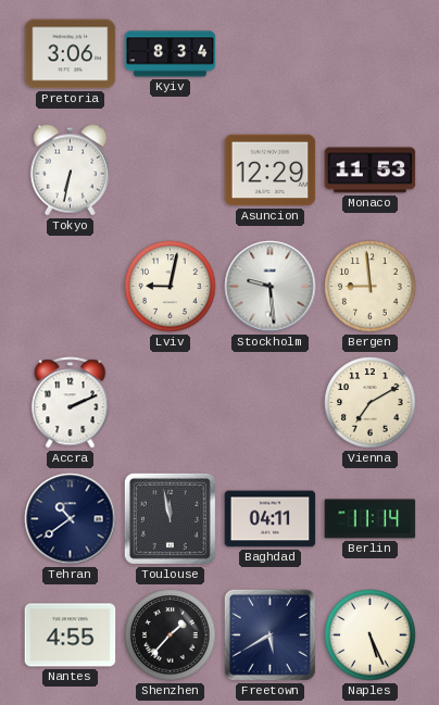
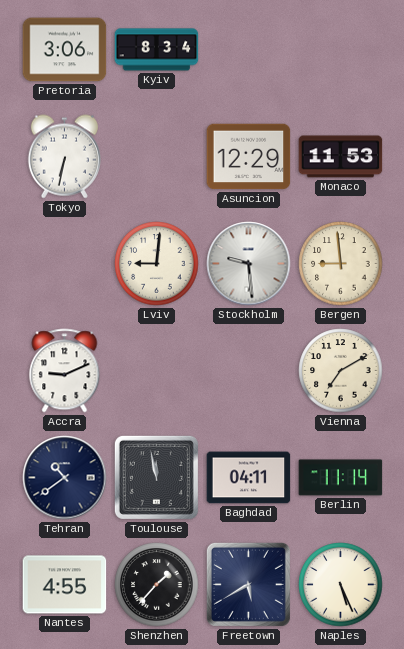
Lviv: 9:02 -> 9:01
Accra: 2:11 -> 9:11
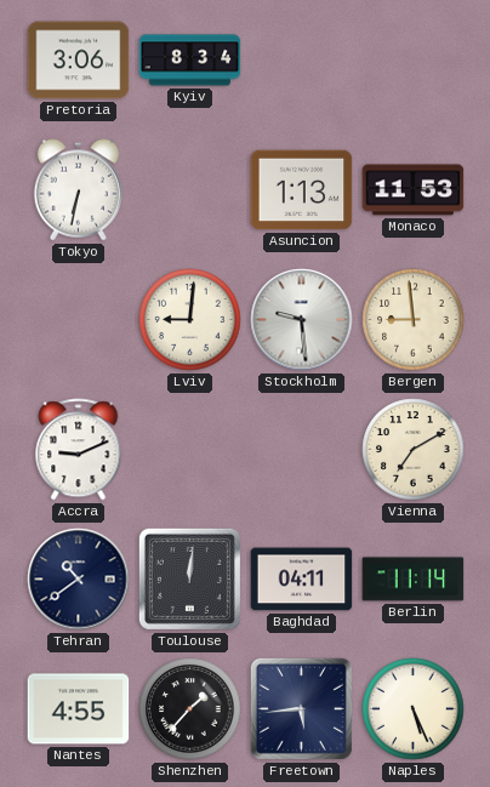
Asuncion: 12:29 -> 1:13
Toulouse: 11:58 -> 12:01
Freetown: 5:40 -> 5:44
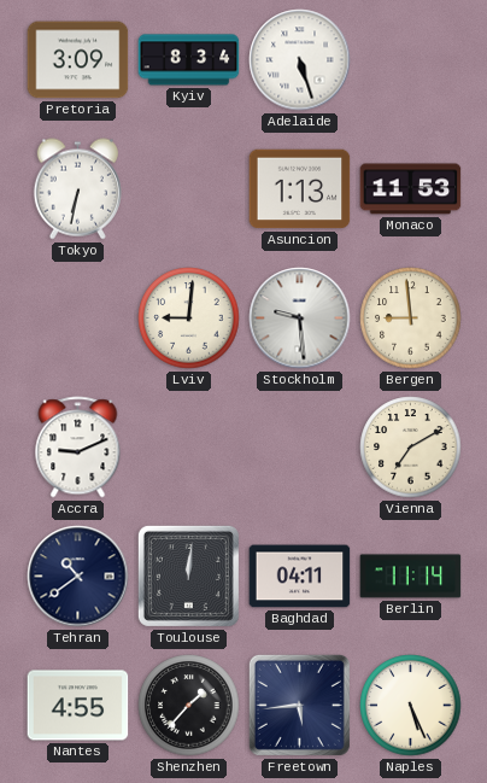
Pretoria: 3:06 -> 3:09
Adelaide: none -> 5:27
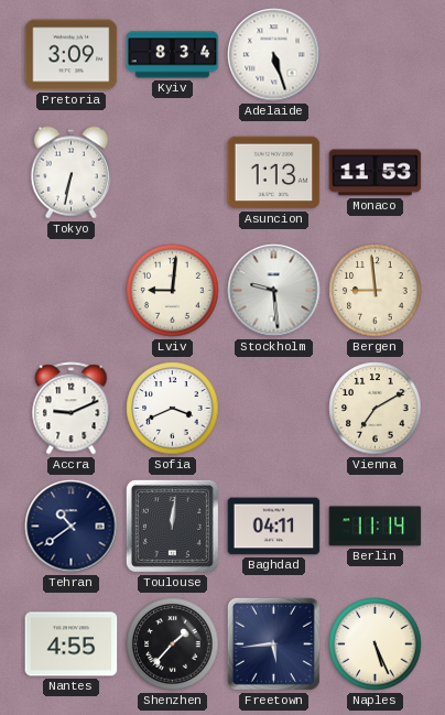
Sofia: none -> 3:41
